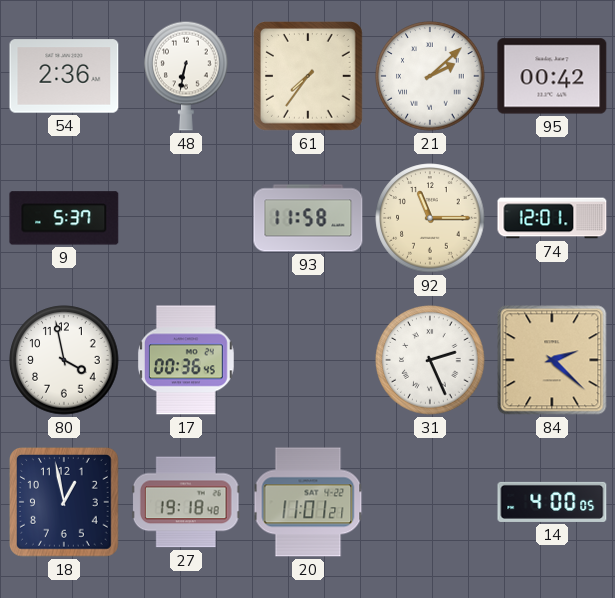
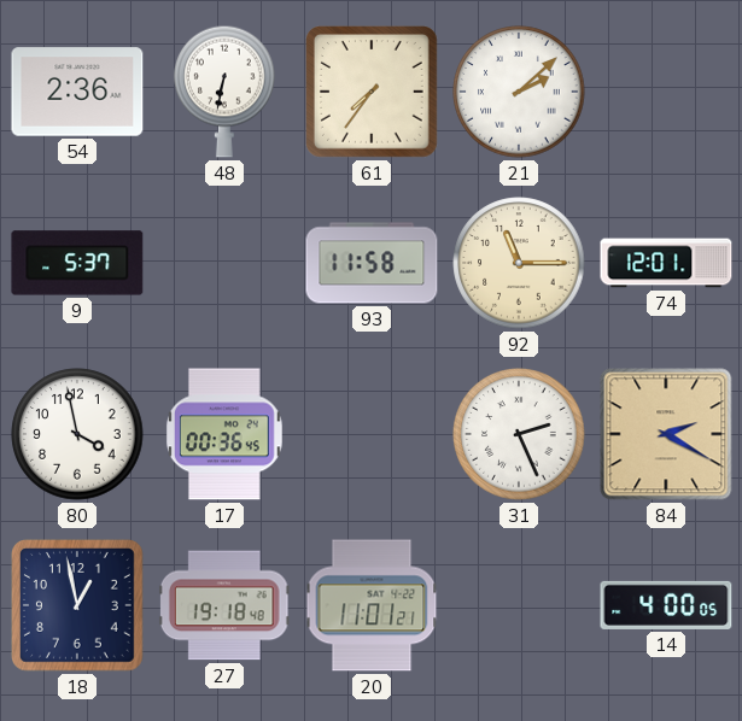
95: 00:42 -> none
84: 2:22 -> 2:20
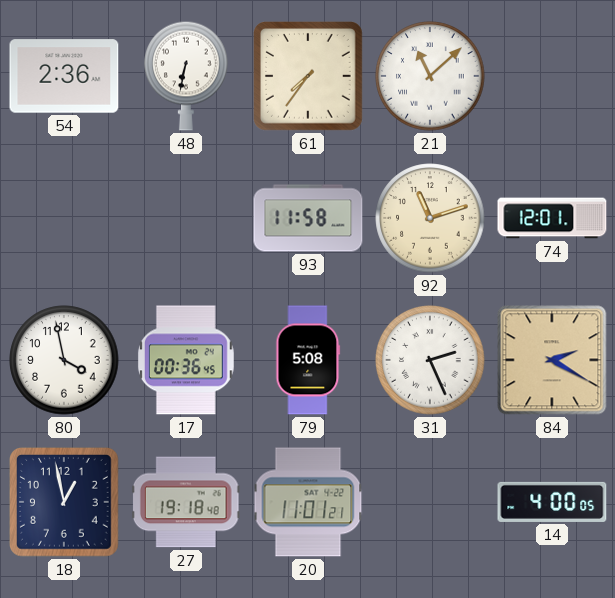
21: 2:08 -> 11:08
9: 5:37 -> none
92: 11:15 -> 11:12
79: none -> 5:08
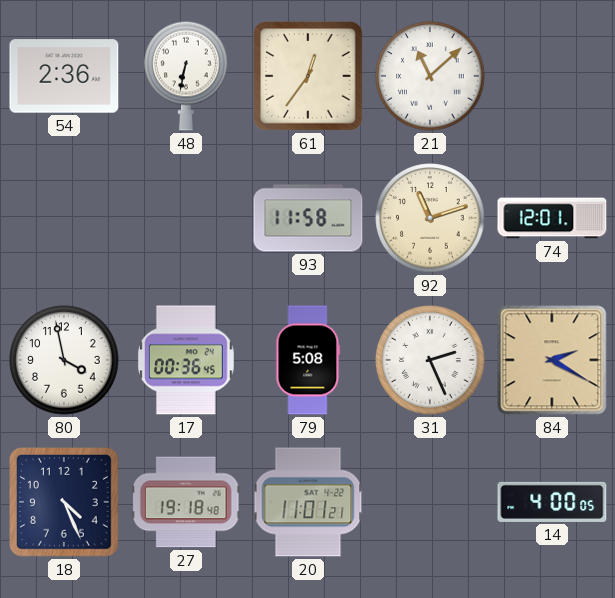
61: 7:36 -> 12:36
18: 12:58 -> 4:26
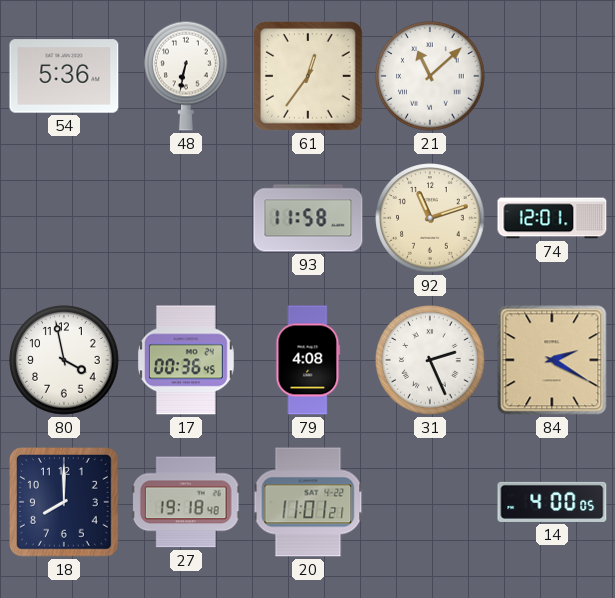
54: 2:36 -> 5:36
79: 5:08 -> 4:08
18: 4:26 -> 8:00
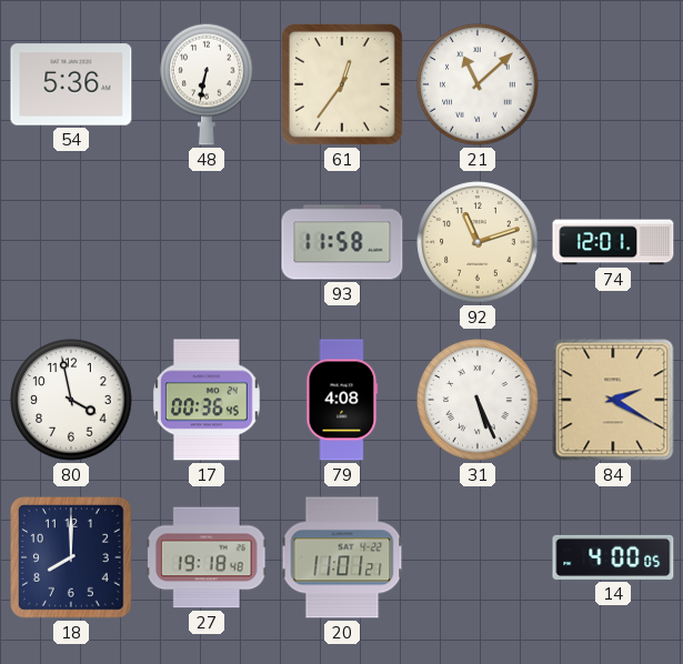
31: 2:26 -> 5:26
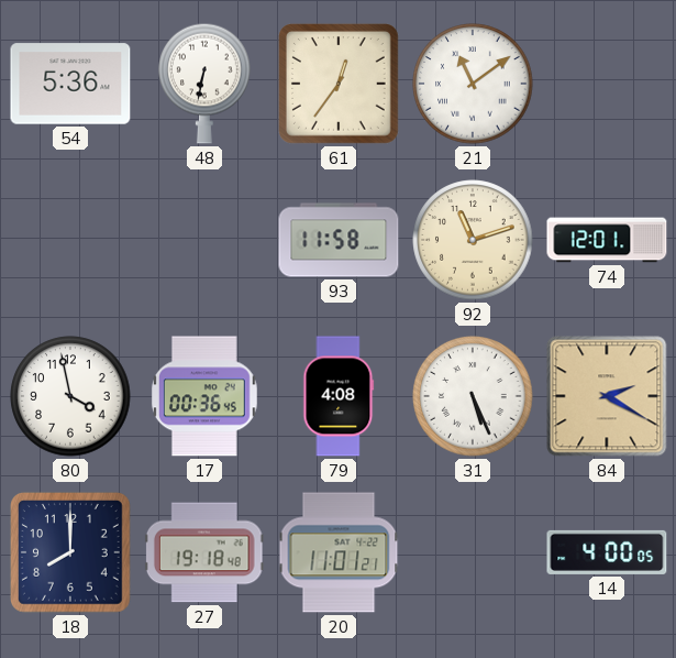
21: 11:08 -> 11:09
